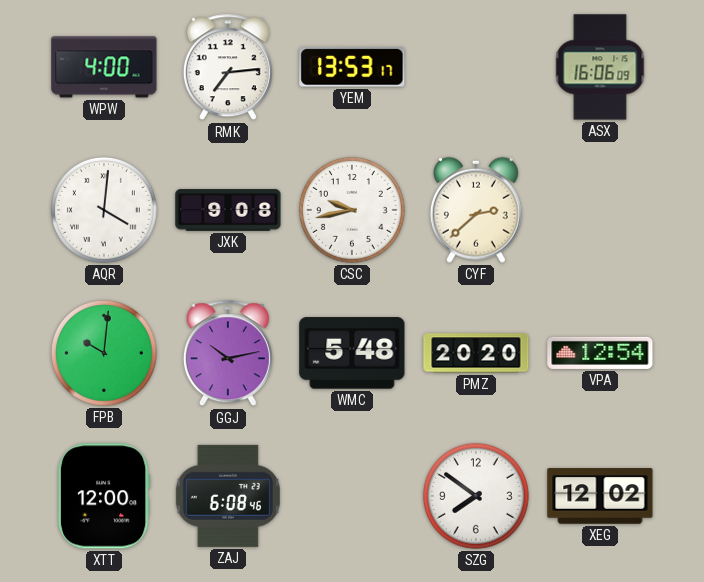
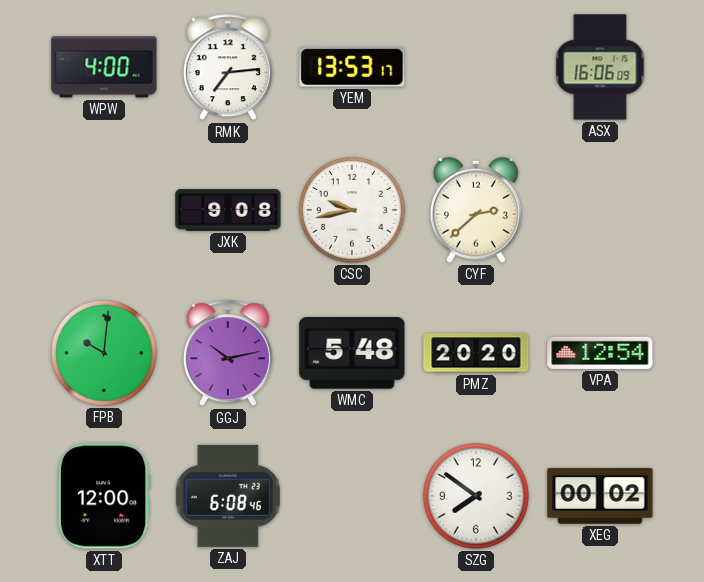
AQR: 4:01 -> none
XEG: 12:02 -> 00:02
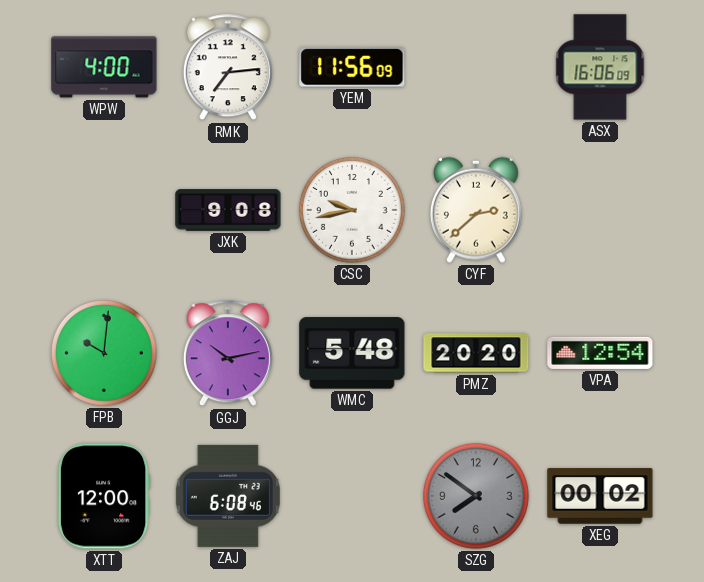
YEM: 13:53 -> 11:56
SZG dial: white -> grey
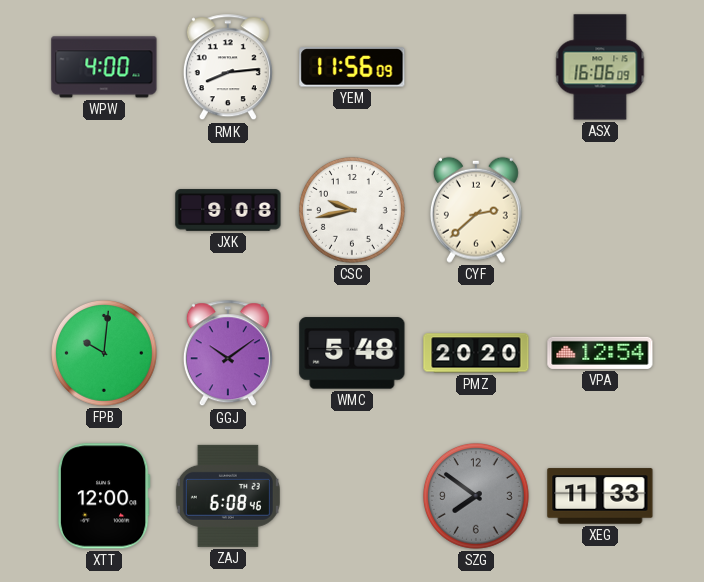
RMK: 7:14 -> 8:14
GGJ: 10:13 -> 10:09
XEG: 00:02 -> 11:33
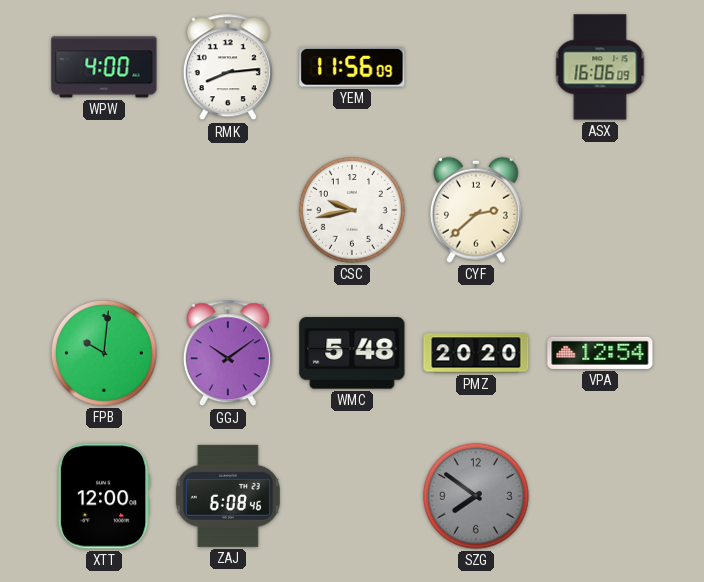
JXK: 9:08 -> none
XEG: 11:33 -> none
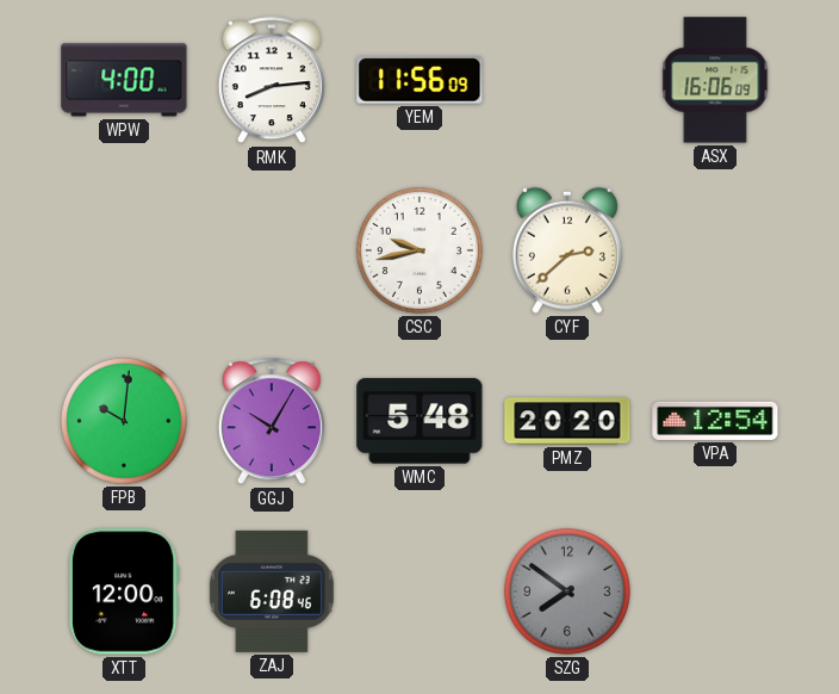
GGJ: 10:09 -> 10:05
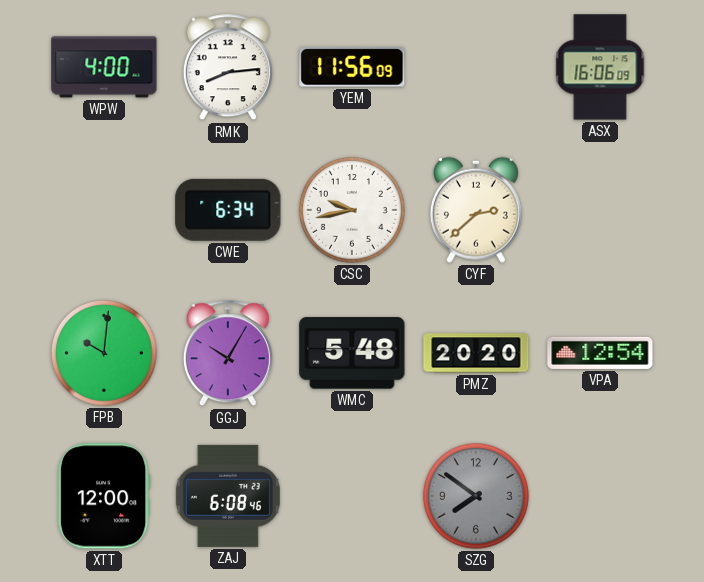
CWE: none -> 6:34
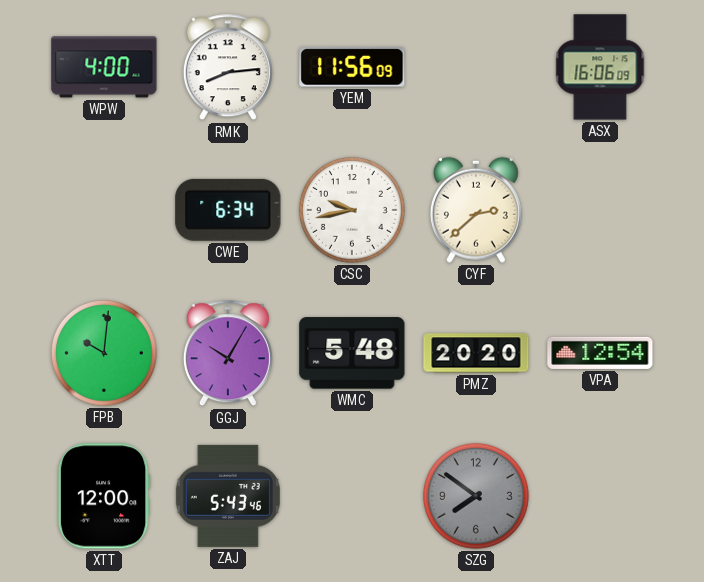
ZAJ: 6:08 -> 5:43
